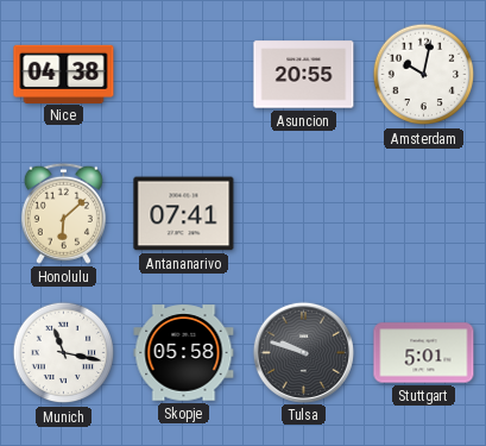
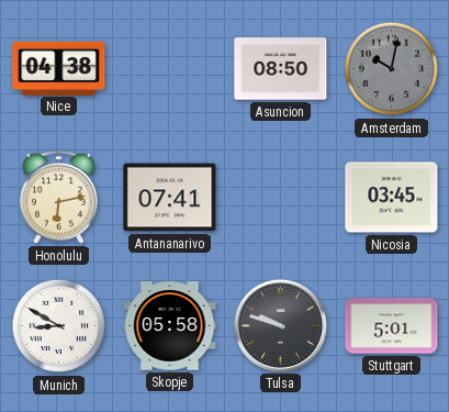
Asuncion: 20:55 -> 08:50
Amsterdam dial: white -> grey
Honolulu: 6:08 -> 6:13
Nicosia: none -> 03:45
Munich: 11:17 -> 8:50
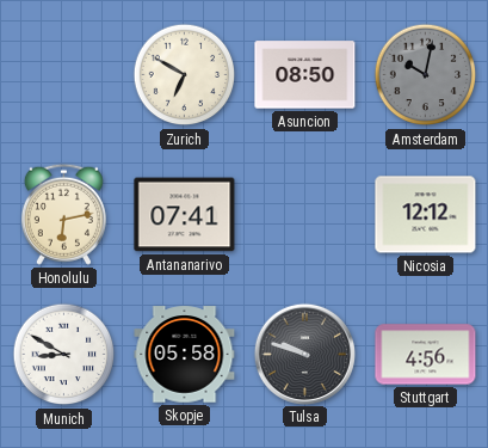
Nice: 04:38 -> none
Zurich: none -> 6:50
Nicosia: 03:45 -> 12:12
Stuttgart: 5:01 -> 4:56
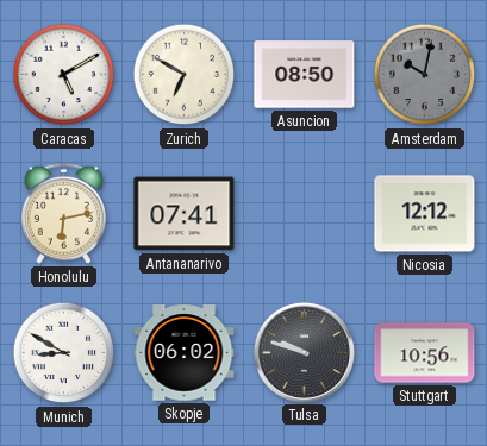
Caracas: none -> 5:10
Skopje: 05:58 -> 06:02
Stuttgart: 4:56 -> 10:56
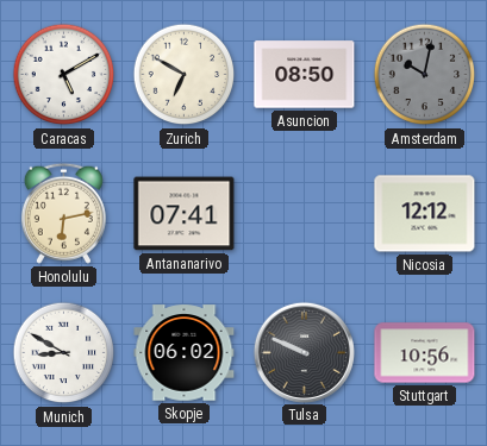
Tulsa: 9:48 -> 9:49
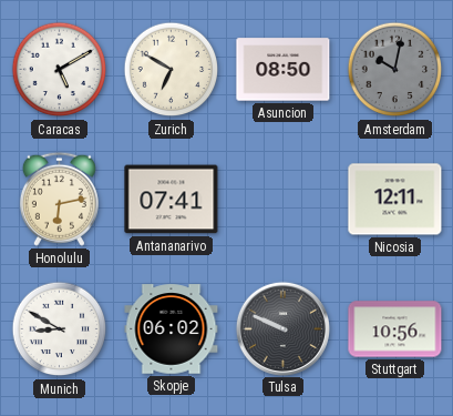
Nicosia: 12:12 -> 12:11
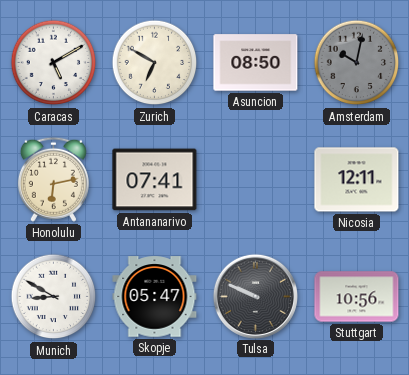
Skopje: 06:02 -> 05:47
